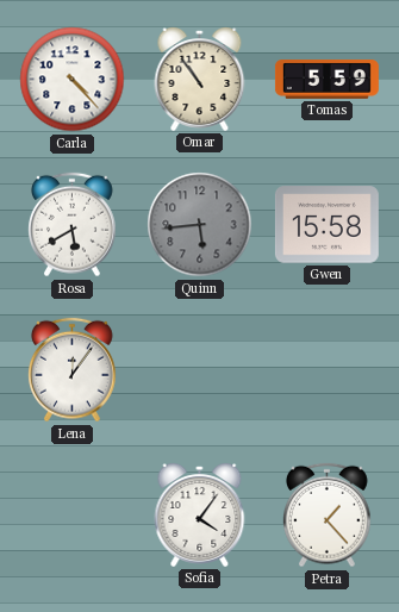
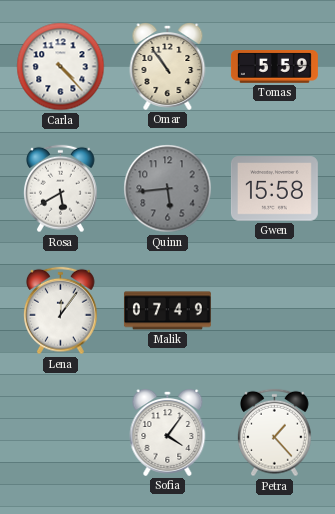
Malik: none -> 07:49
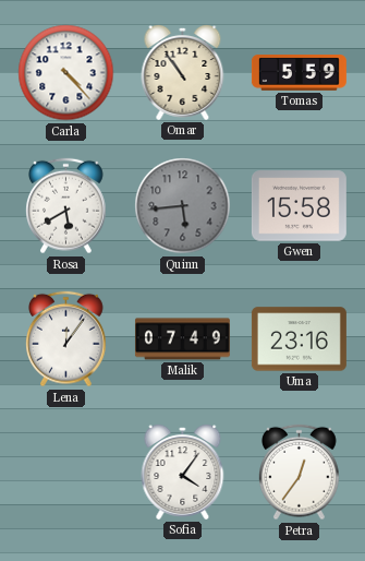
Uma: none -> 23:16
Petra: 1:23 -> 12:36
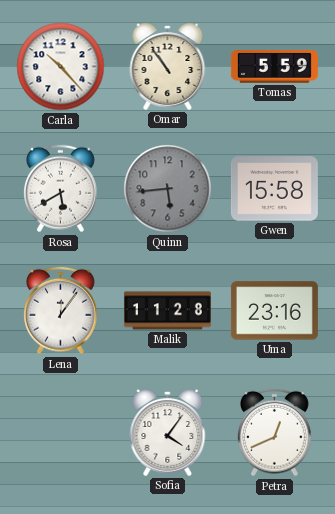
Carla: 4:23 -> 10:23
Malik: 07:49 -> 11:28
Petra: 12:36 -> 12:41
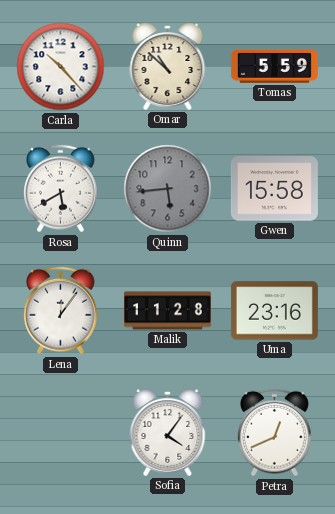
Omar: 10:54 -> 10:52
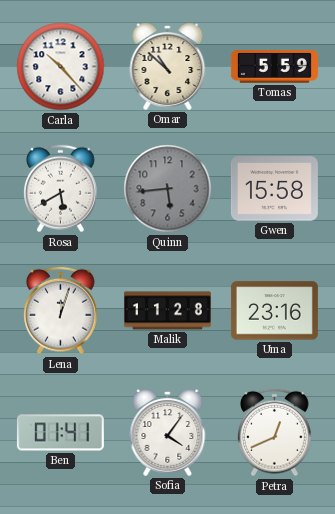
Lena: 12:06 -> 12:03
Ben: none -> 01:41
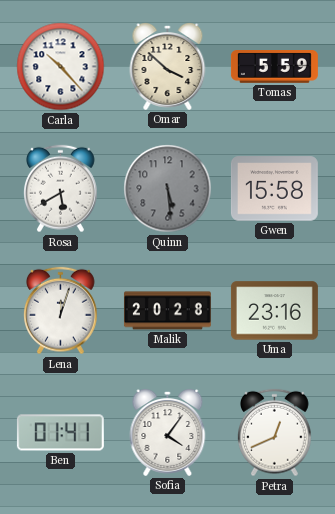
Omar: 10:52 -> 3:52
Quinn: 5:44 -> 5:29
Malik: 11:28 -> 20:28
